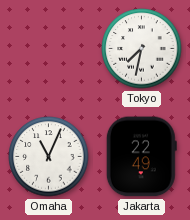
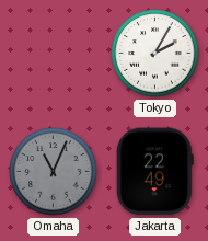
Tokyo: 7:32 -> 2:05
Omaha dial: white -> grey
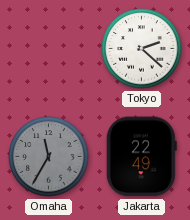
Tokyo: 2:05 -> 2:22
Omaha: 11:04 -> 11:35
